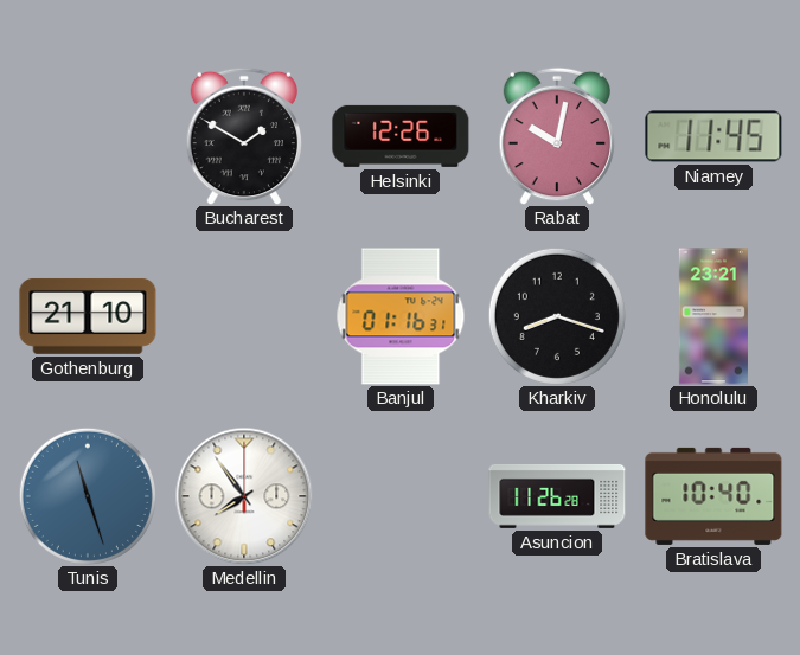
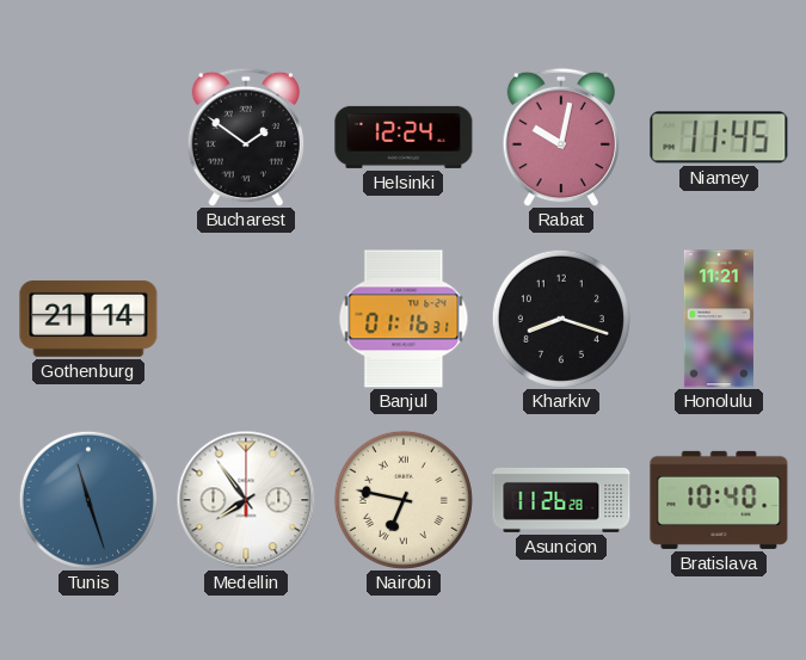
Bucharest: 1:50 -> 1:51
Helsinki: 12:26 -> 12:24
Gothenburg: 21:10 -> 21:14
Honolulu: 23:21 -> 11:21
Nairobi: none -> 6:47
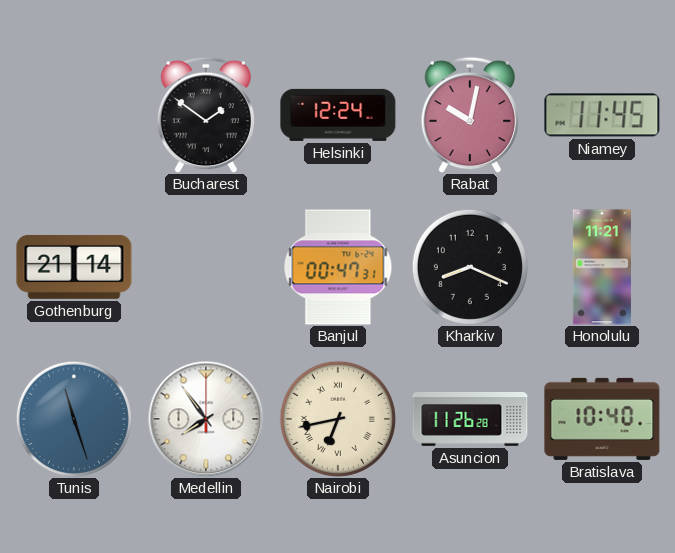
Banjul: 01:16 -> 00:47
Kharkiv: 8:18 -> 8:19
Nairobi: 6:47 -> 6:43
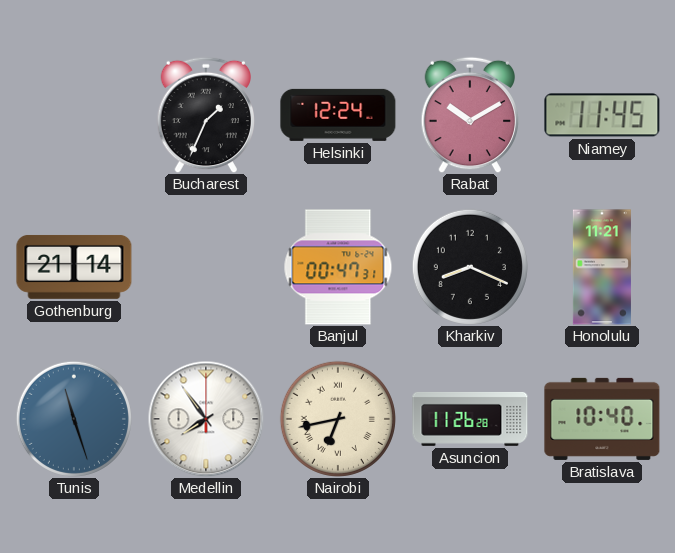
Bucharest: 1:51 -> 1:34
Rabat: 10:02 -> 10:10
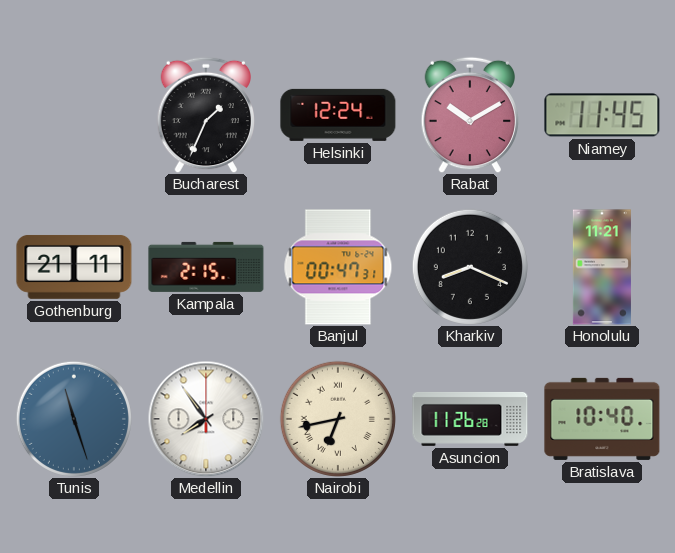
Gothenburg: 21:14 -> 21:11
Kampala: none -> 2:15
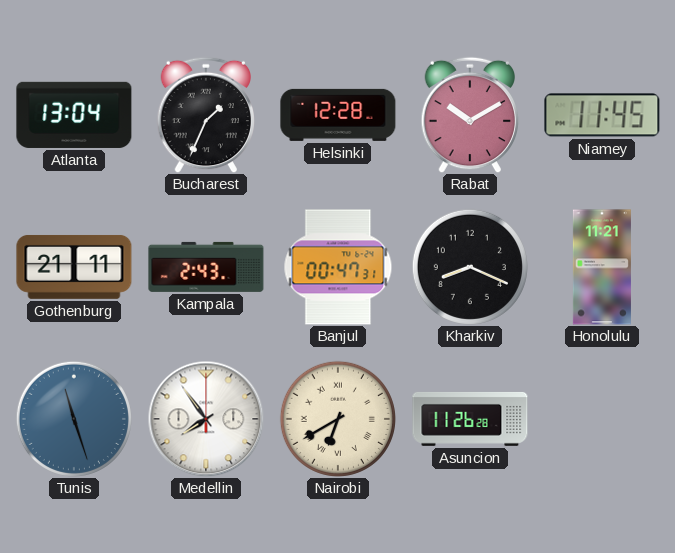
Atlanta: none -> 13:04
Helsinki: 12:24 -> 12:28
Kampala: 2:15 -> 2:43
Nairobi: 6:43 -> 6:40
Bratislava: 10:40 -> none
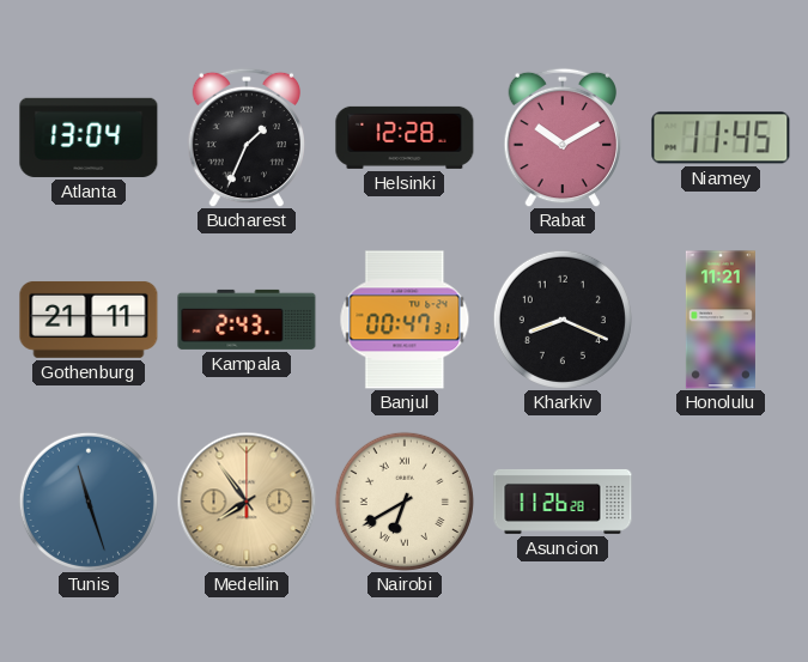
Medellin dial: white -> champagne
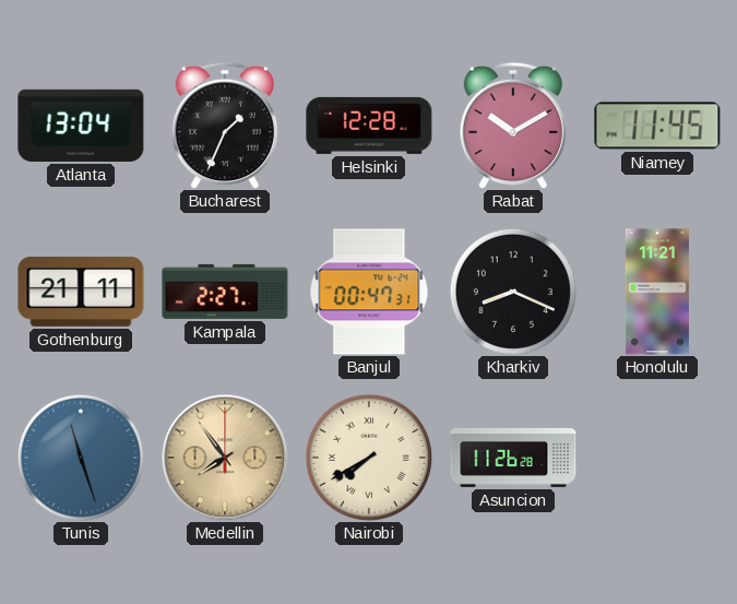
Kampala: 2:43 -> 2:27
Nairobi: 6:40 -> 7:40
